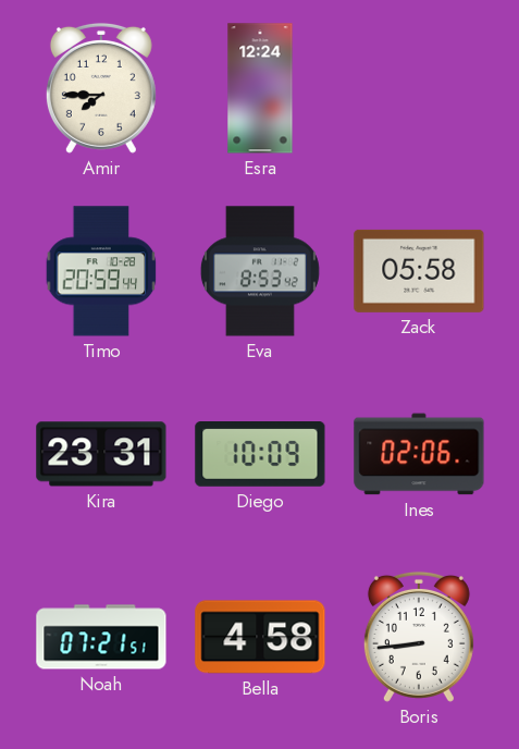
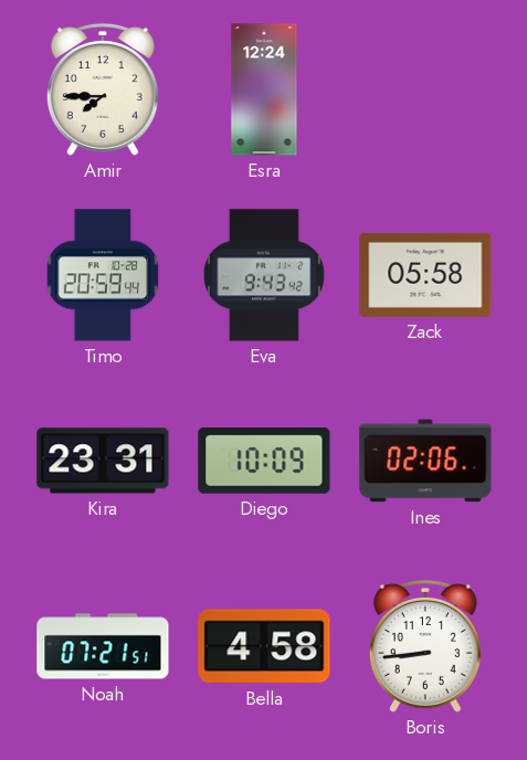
Eva: 8:53 -> 9:43
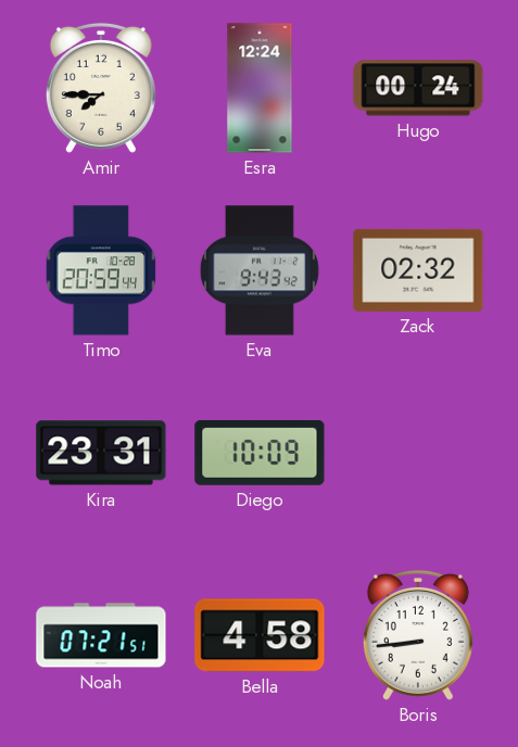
Hugo: none -> 00:24
Zack: 05:58 -> 02:32
Ines: 02:06 -> none
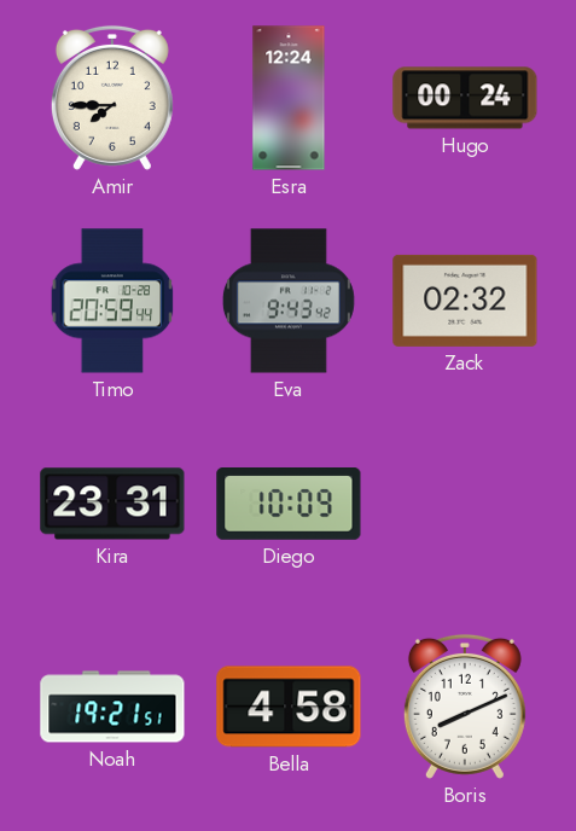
Noah: 07:21 -> 19:21
Boris: 8:44 -> 8:11
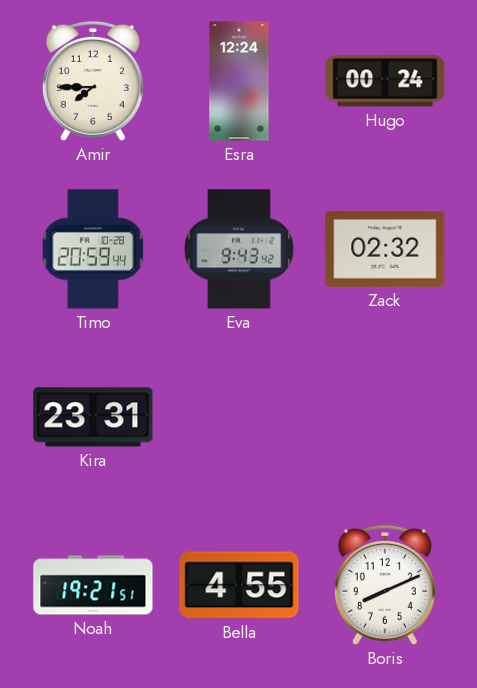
Diego: 10:09 -> none
Bella: 4:58 -> 4:55
